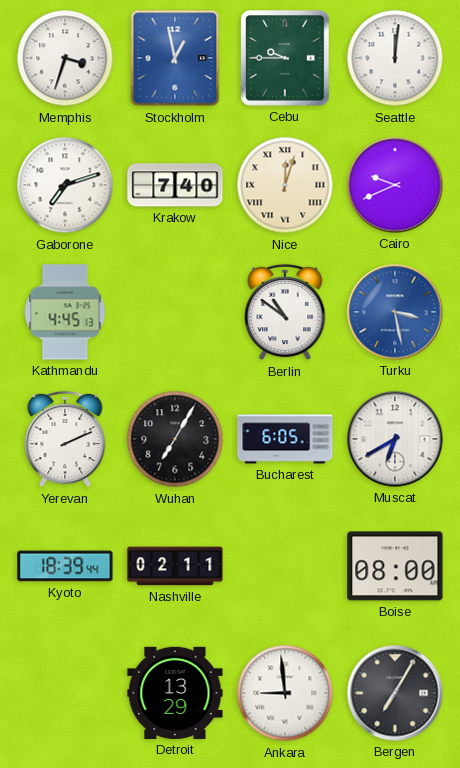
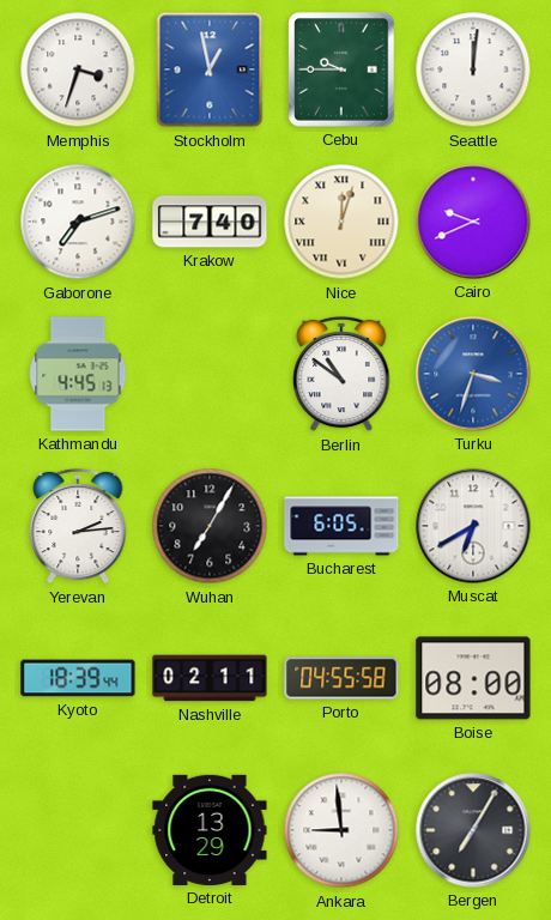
Turku: 3:28 -> 3:33
Yerevan: 2:11 -> 2:14
Porto: none -> 04:55
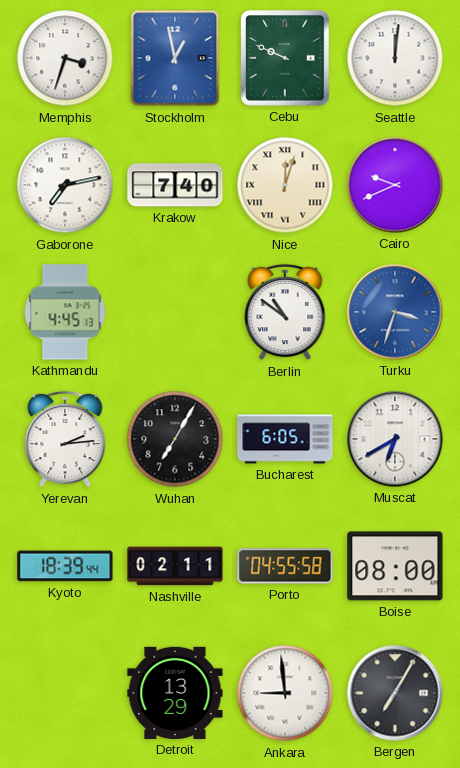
Cebu: 9:45 -> 9:49
Gaborone: 7:12 -> 7:13
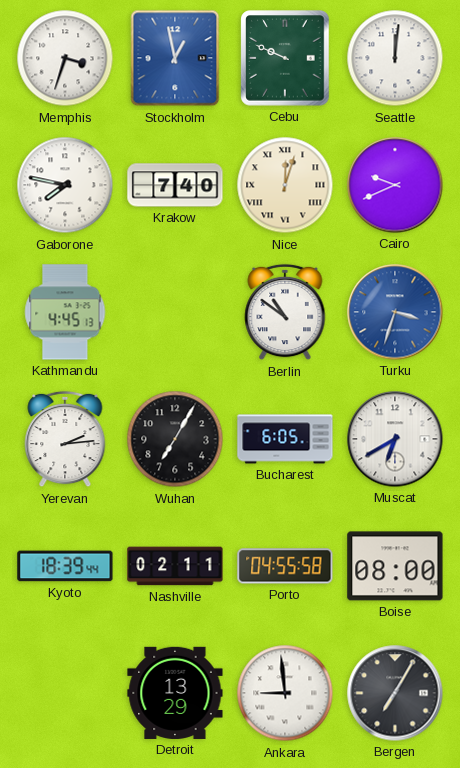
Gaborone: 7:13 -> 7:47
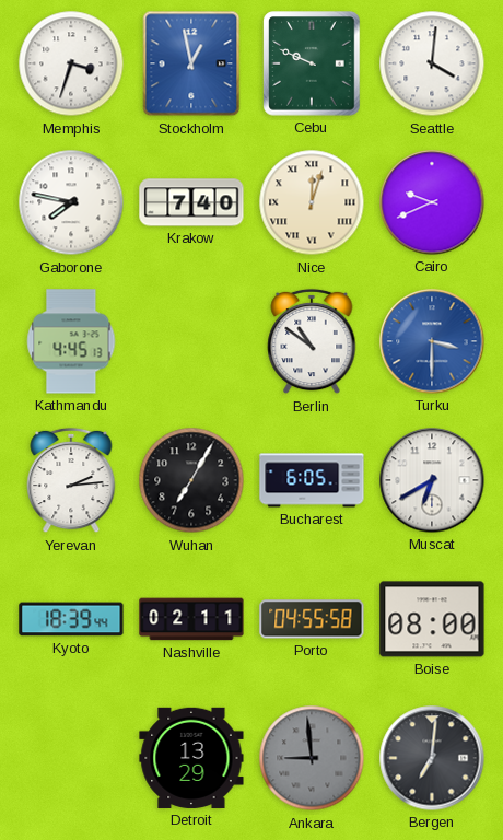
Seattle: 12:01 -> 4:01
Turku: 3:33 -> 3:30
Ankara dial: white -> grey
Bergen: 7:05 -> 7:01
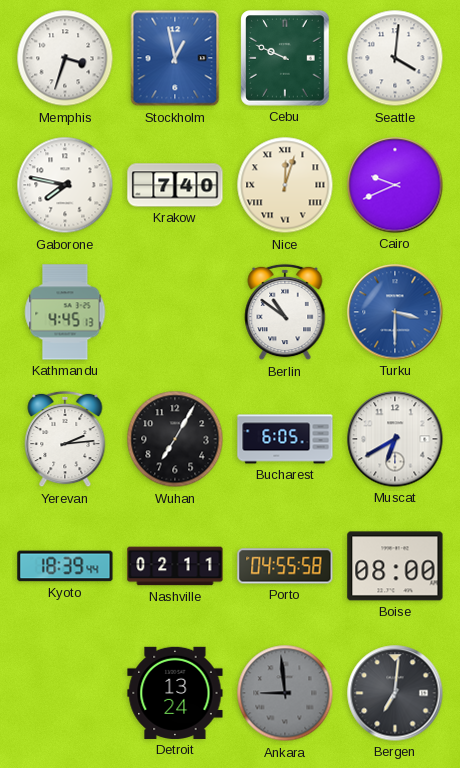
Detroit: 13:29 -> 13:24
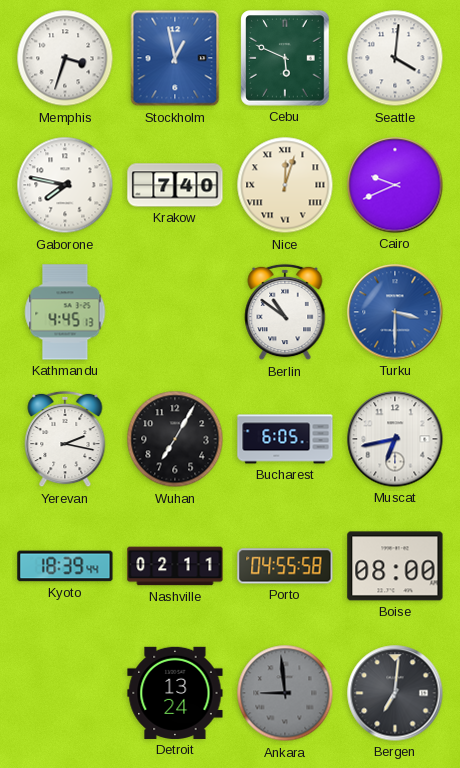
Cebu: 9:49 -> 5:49
Yerevan: 2:14 -> 2:17
Muscat: 6:40 -> 6:43
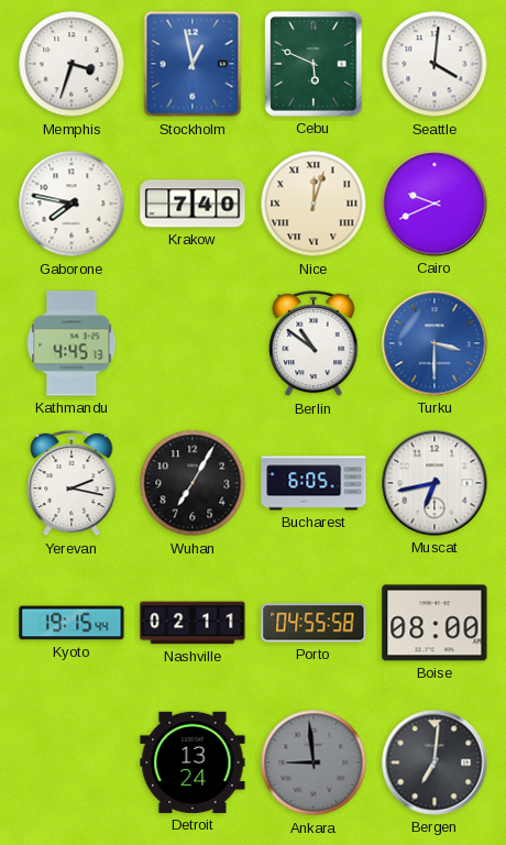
Kyoto: 18:39 -> 19:15
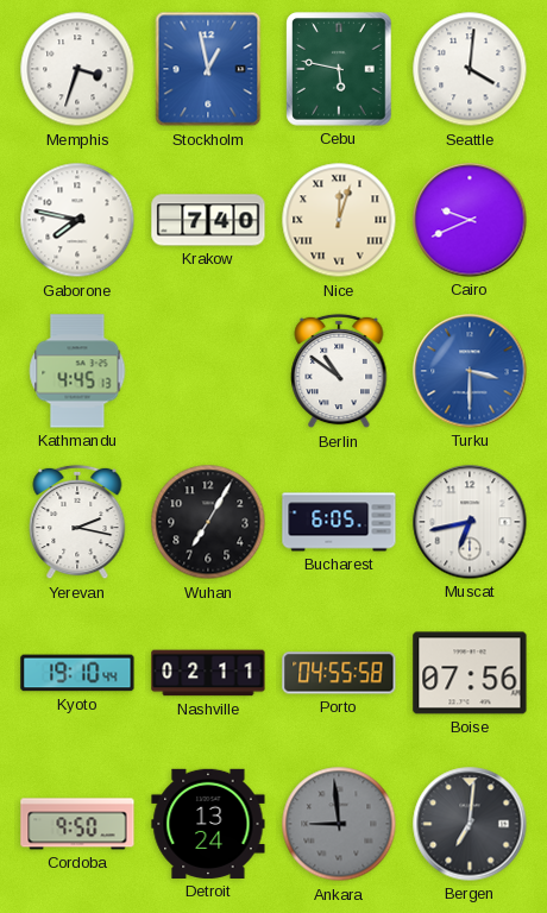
Cebu: 5:49 -> 5:47
Kyoto: 19:15 -> 19:10
Boise: 08:00 -> 07:56
Cordoba: none -> 9:50
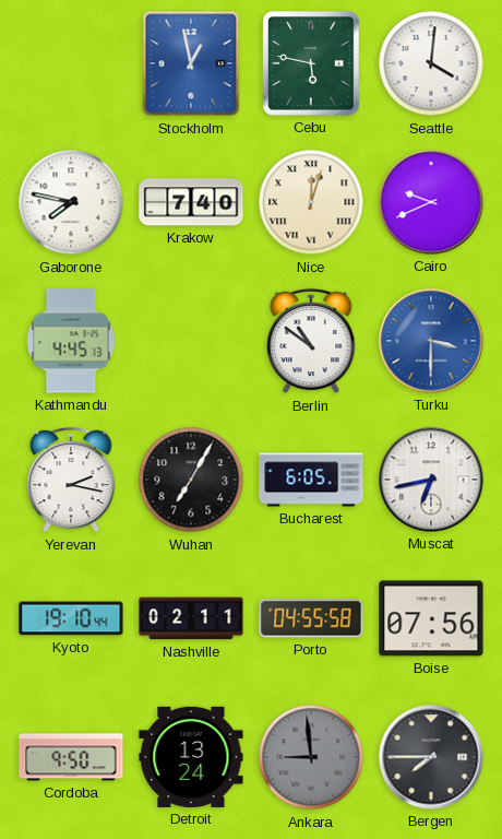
Memphis: 3:33 -> none
Bergen: 7:01 -> 7:45
